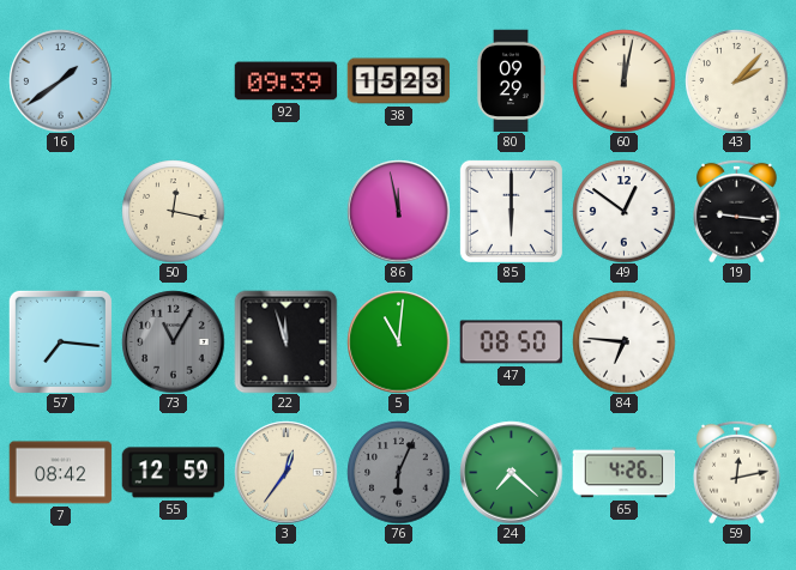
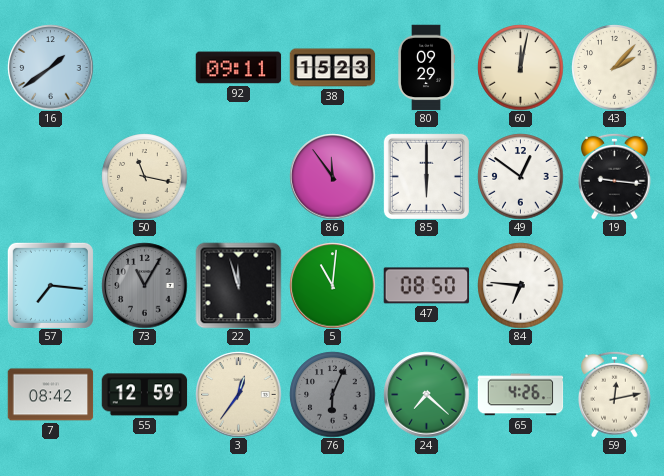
92: 09:39 -> 09:11
50: 12:17 -> 11:17
86: 11:58 -> 11:54
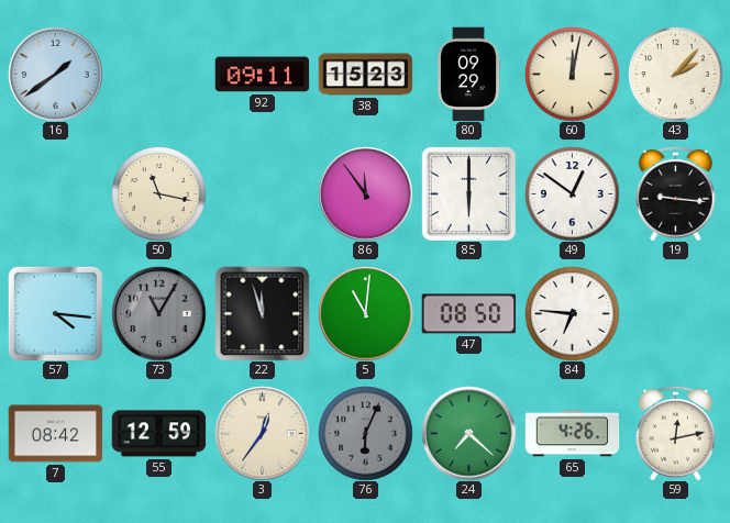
57: 7:16 -> 4:16
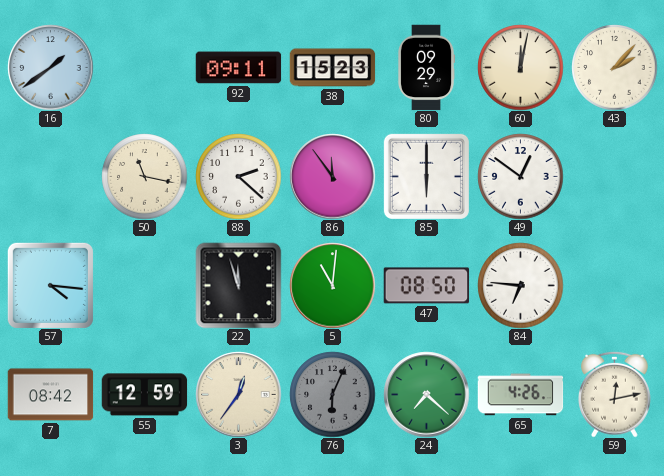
88: none -> 2:22
19: 9:16 -> none
73: 11:05 -> none
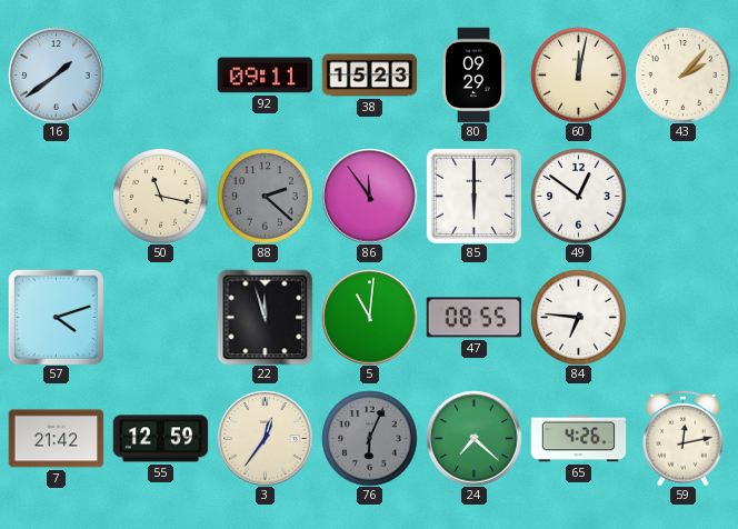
88 dial: white -> grey
57: 4:16 -> 4:12
47: 08:50 -> 08:55
7: 08:42 -> 21:42
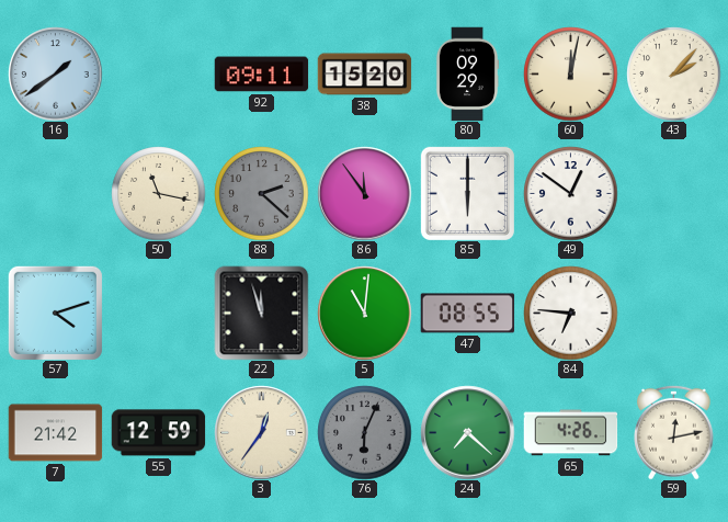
38: 15:23 -> 15:20
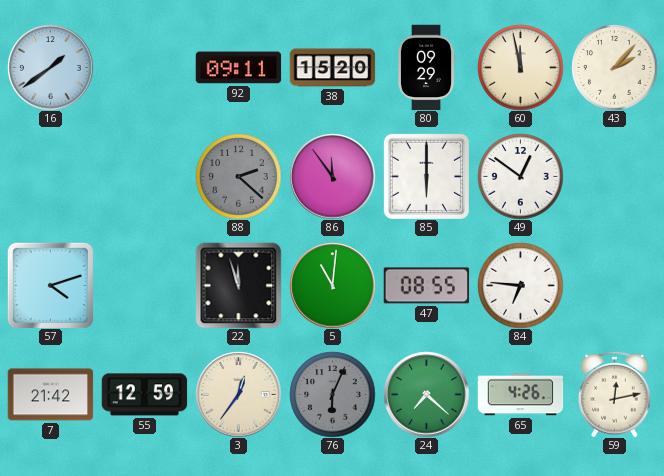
60: 12:02 -> 11:58
50: 11:17 -> none
